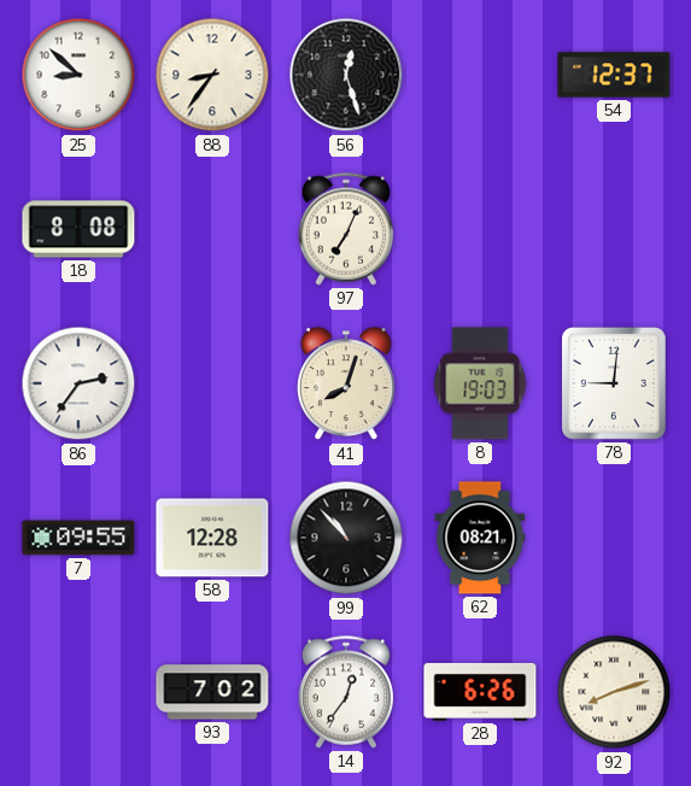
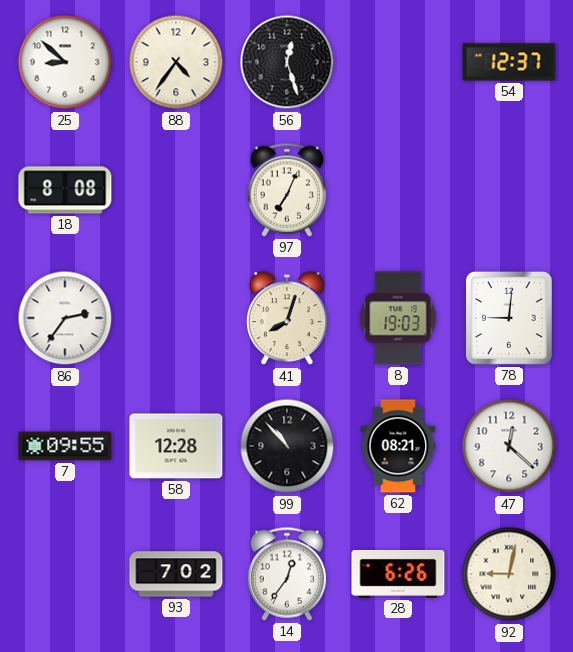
88: 8:36 -> 4:36
47: none -> 12:22
92: 8:12 -> 9:02
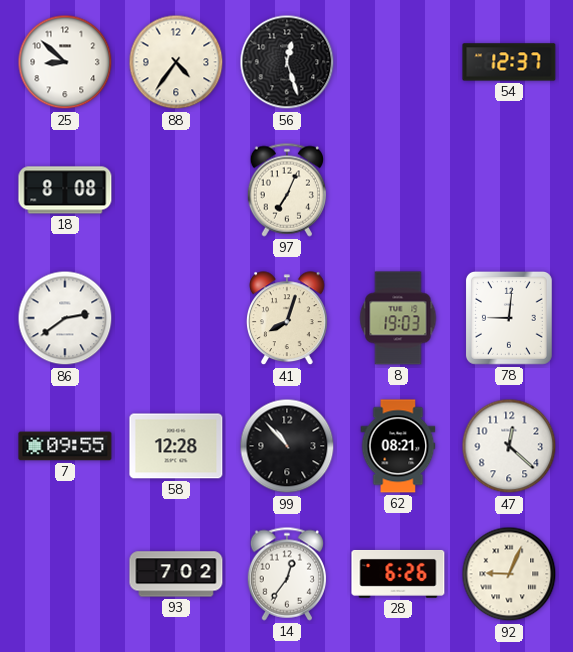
86: 2:36 -> 2:39
92: 9:02 -> 9:04
